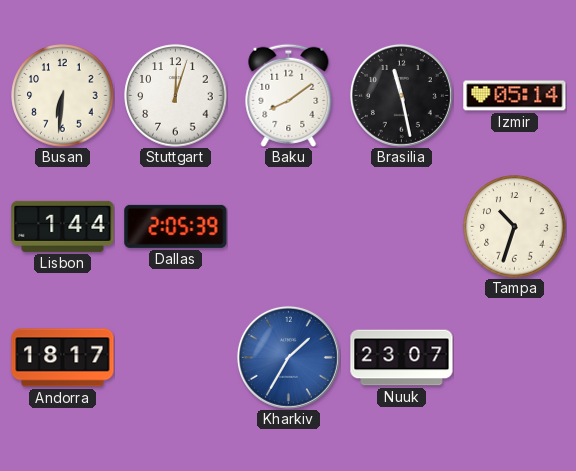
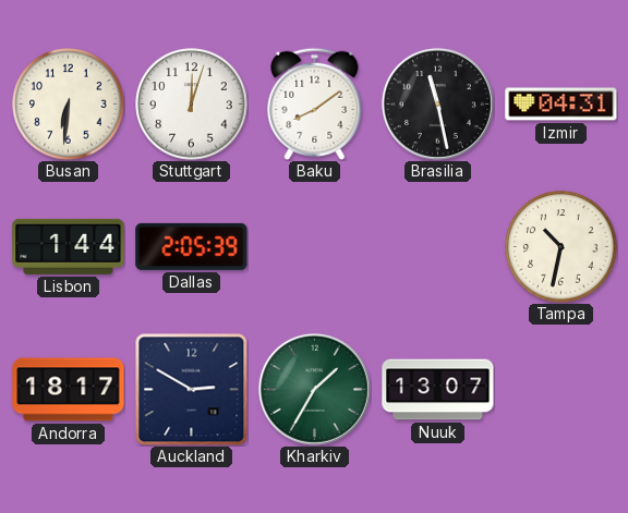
Izmir: 05:14 -> 04:31
Tampa: 10:33 -> 10:32
Auckland: none -> 2:50
Kharkiv dial: blue -> green
Nuuk: 23:07 -> 13:07
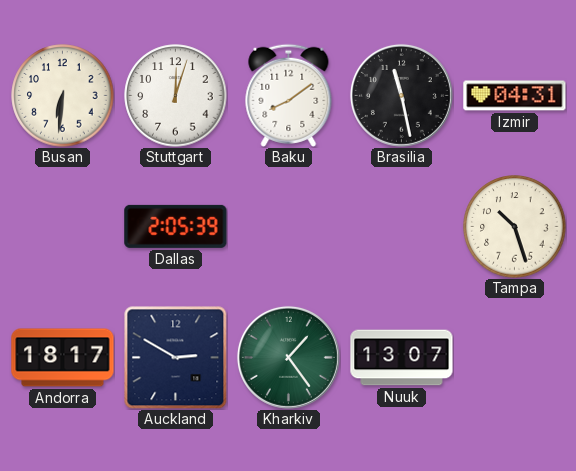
Lisbon: 1:44 -> none
Tampa: 10:32 -> 10:27
Kharkiv: 1:35 -> 1:24
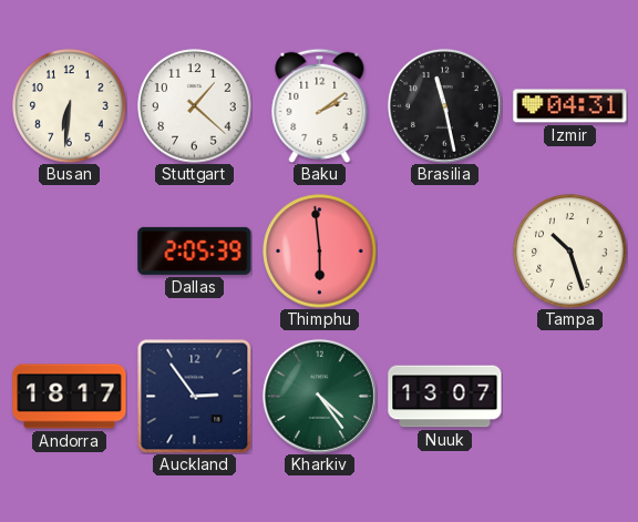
Stuttgart: 12:03 -> 1:22
Baku: 8:09 -> 2:09
Thimphu: none -> 5:59
Auckland: 2:50 -> 2:54
Kharkiv: 1:24 -> 4:24
